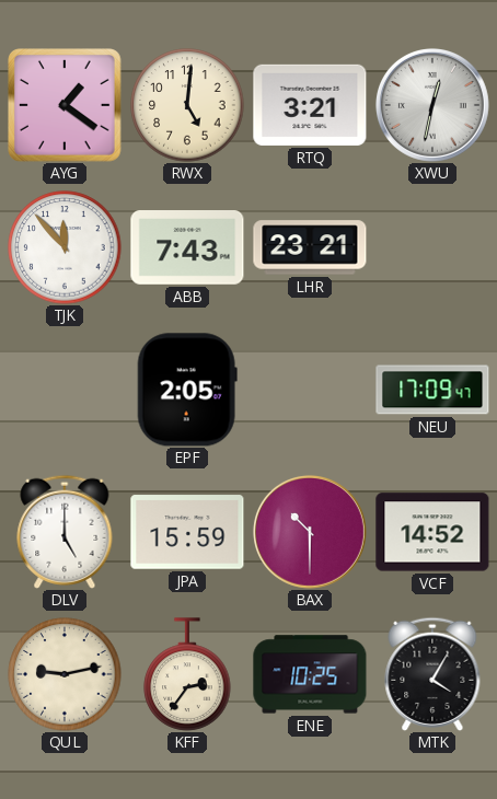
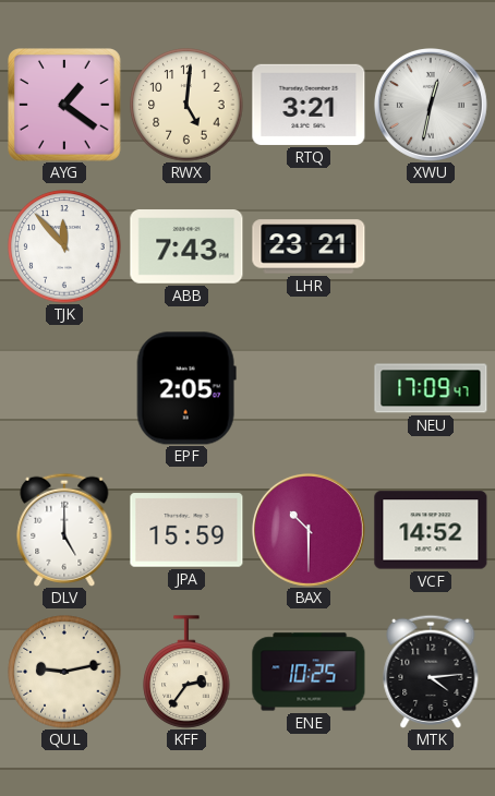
MTK: 4:05 -> 4:14
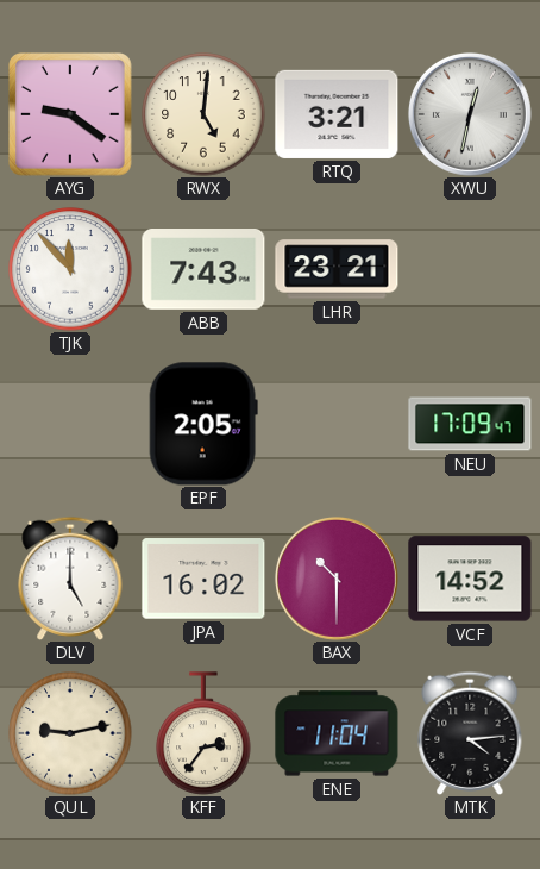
AYG: 1:21 -> 9:21
JPA: 15:59 -> 16:02
ENE: 10:25 -> 11:04
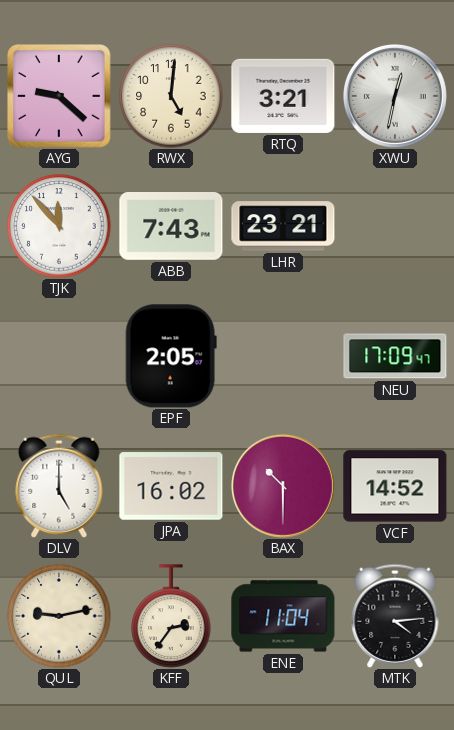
AYG: 9:21 -> 9:22
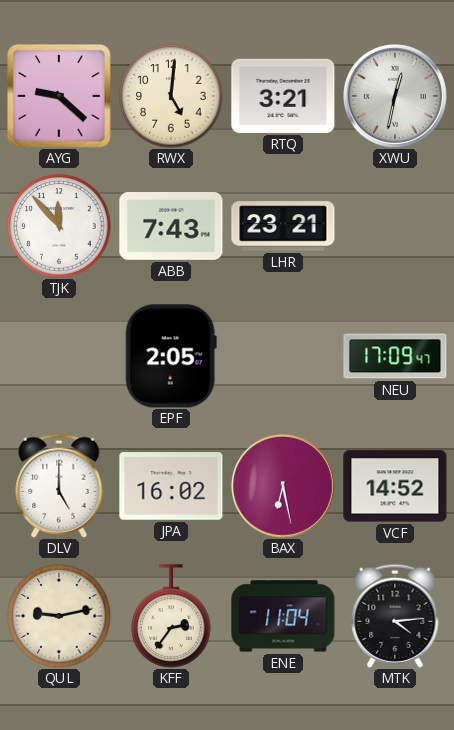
BAX: 10:30 -> 6:28
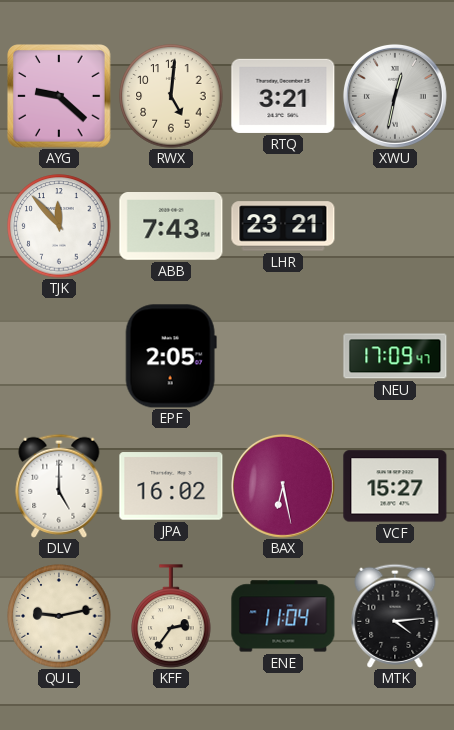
VCF: 14:52 -> 15:27
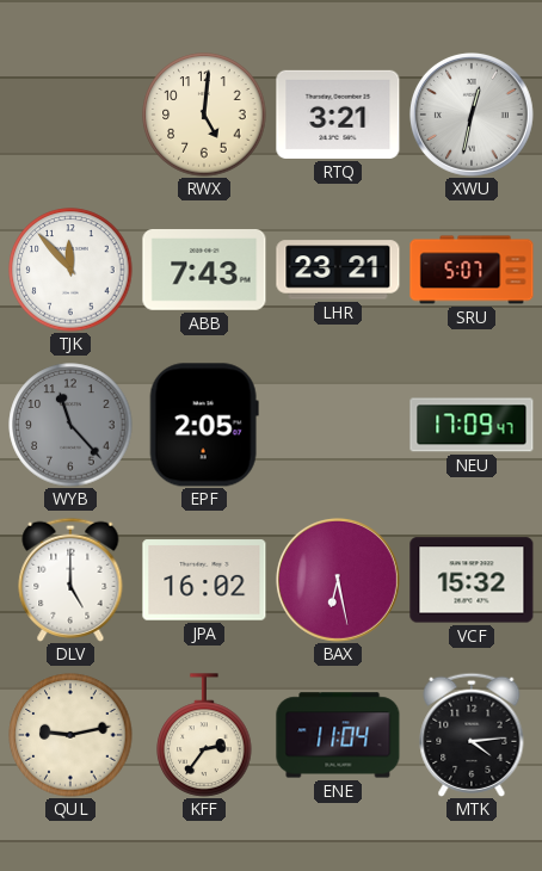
AYG: 9:22 -> none
SRU: none -> 5:07
WYB: none -> 11:23
VCF: 15:27 -> 15:32
